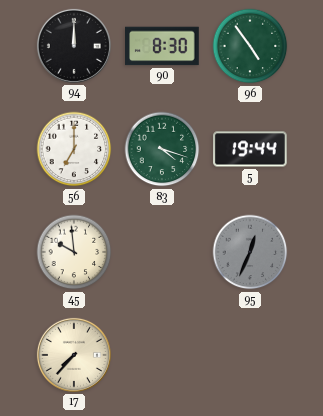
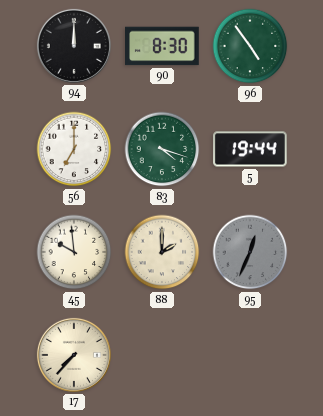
88: none -> 2:00
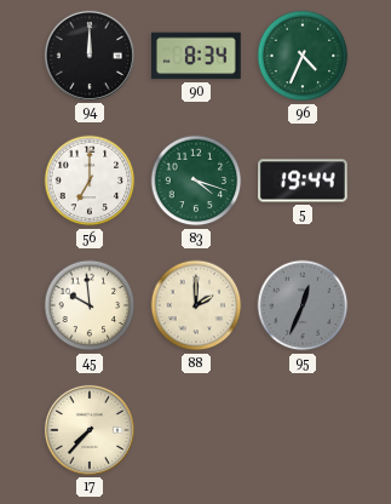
90: 8:30 -> 8:34
96: 4:54 -> 4:34
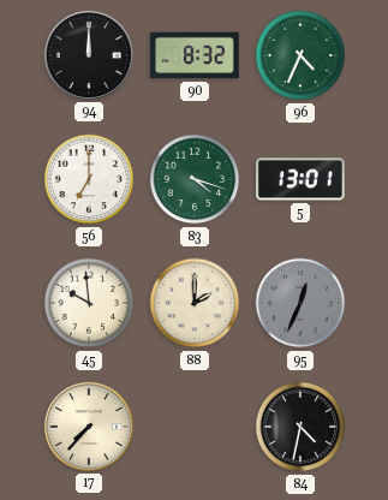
90: 8:34 -> 8:32
5: 19:44 -> 13:01
84: none -> 4:32
